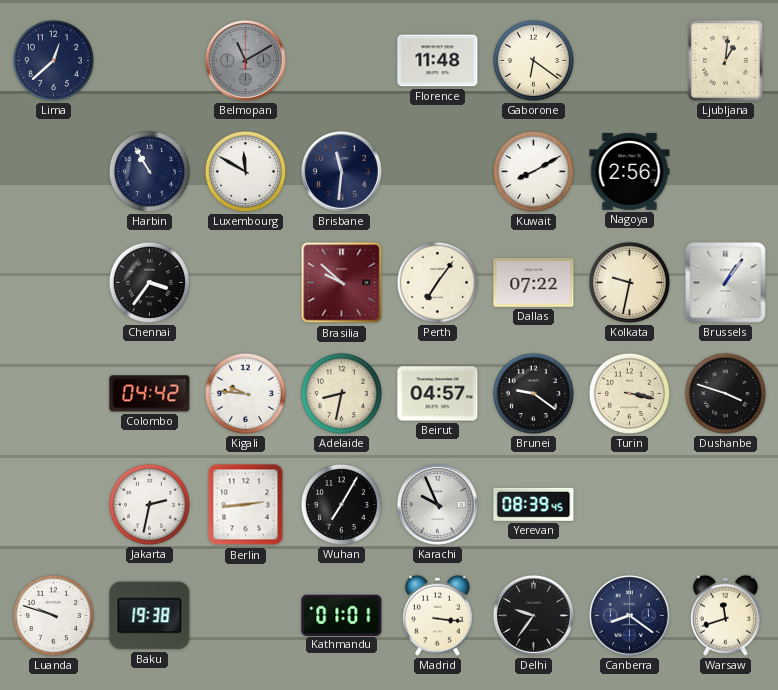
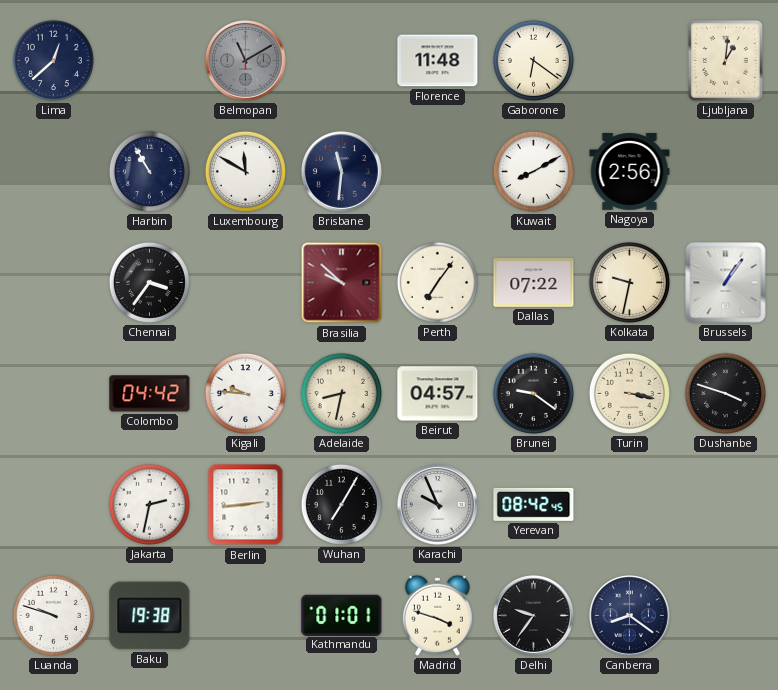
Yerevan: 08:39 -> 08:42
Madrid: 3:16 -> 3:48
Warsaw: 11:42 -> none
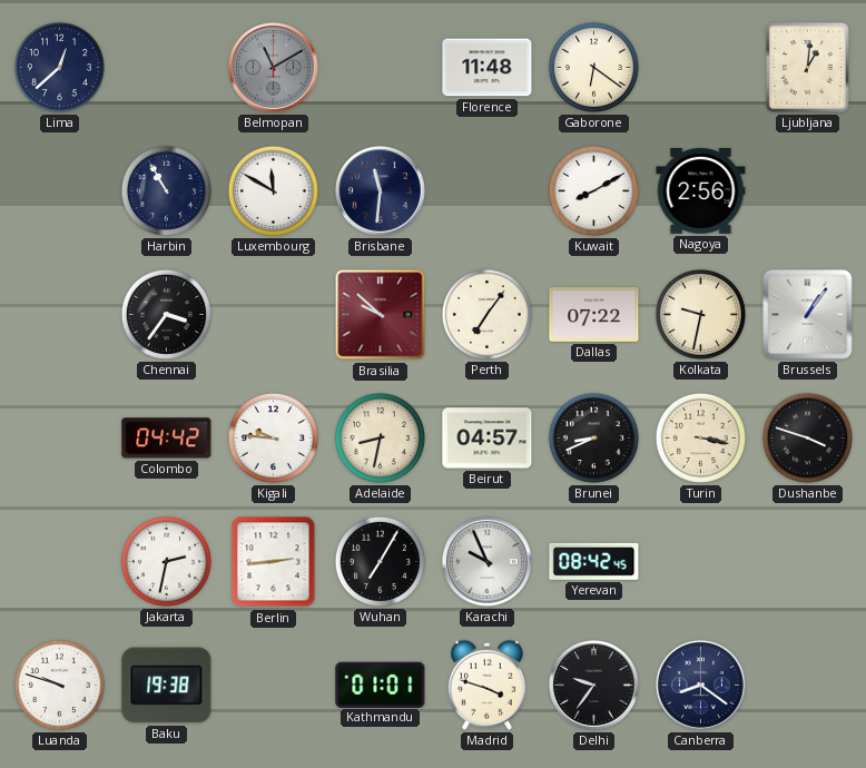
Brunei: 9:21 -> 8:41
